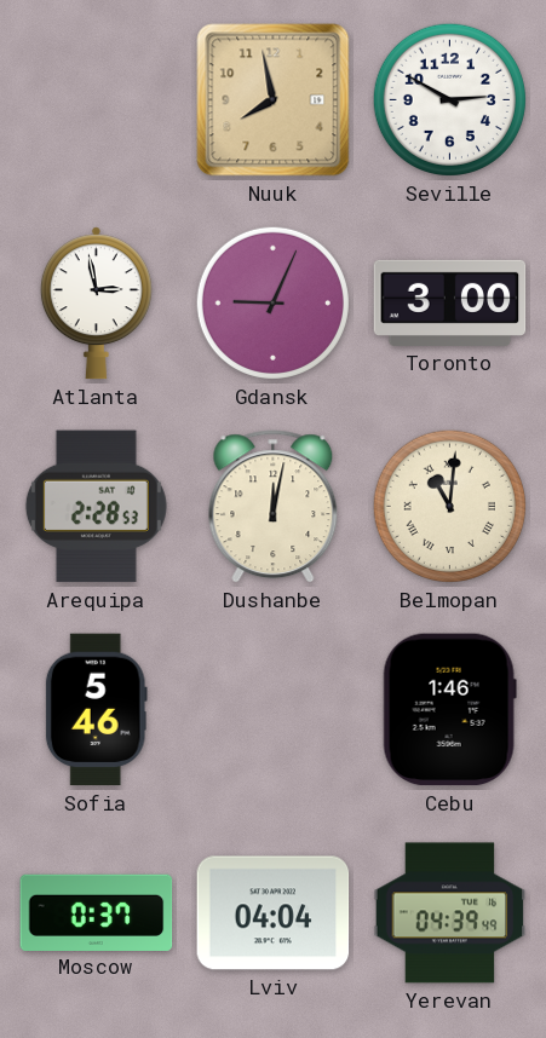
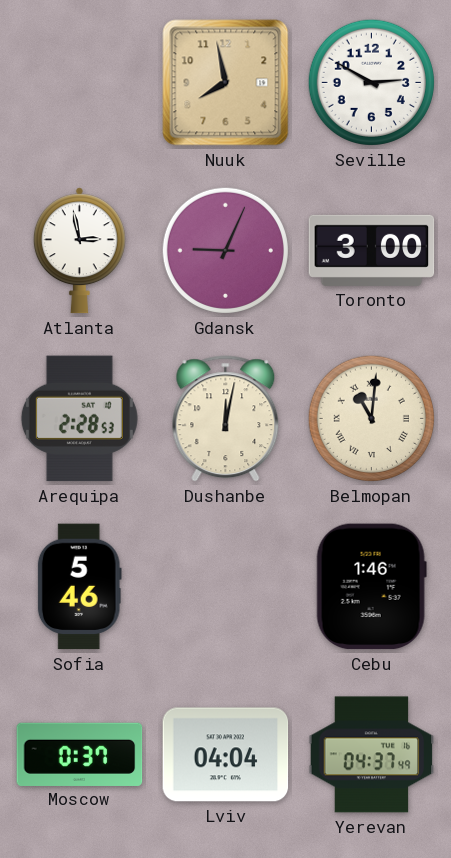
Yerevan: 04:39 -> 04:37
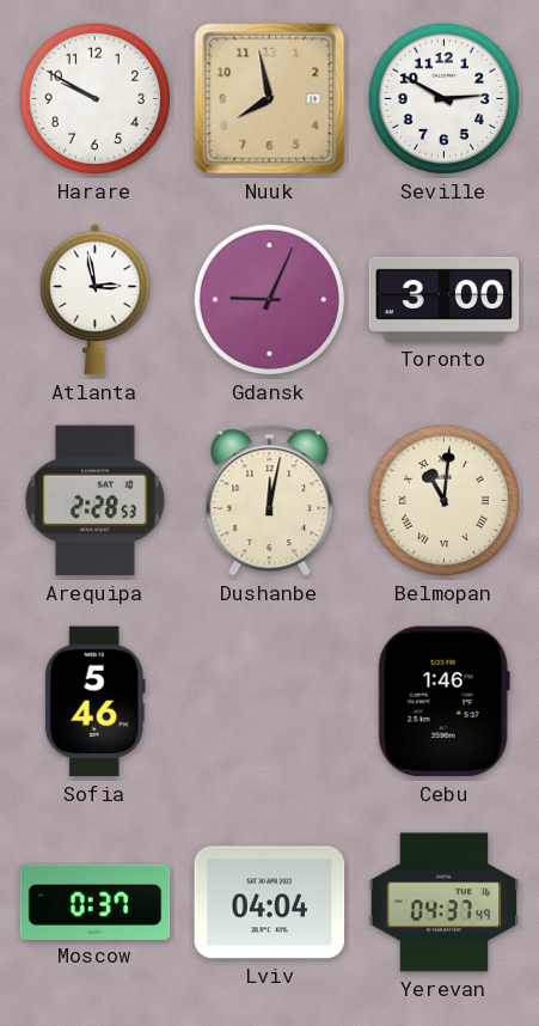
Harare: none -> 9:50
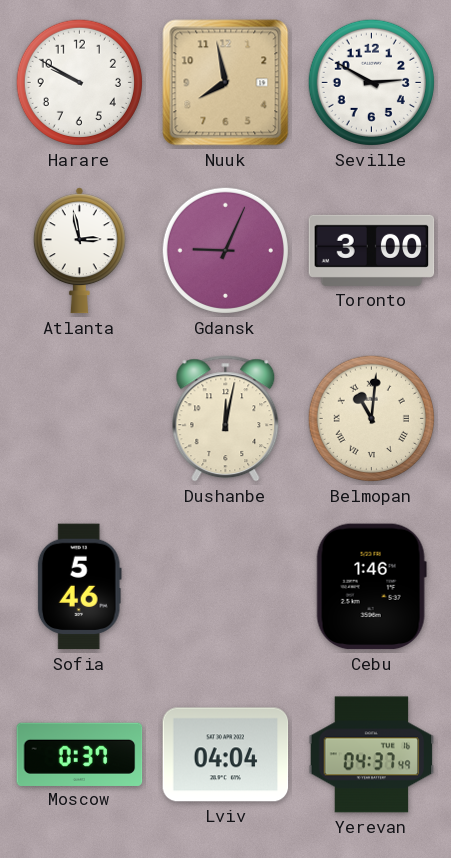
Arequipa: 2:28 -> none
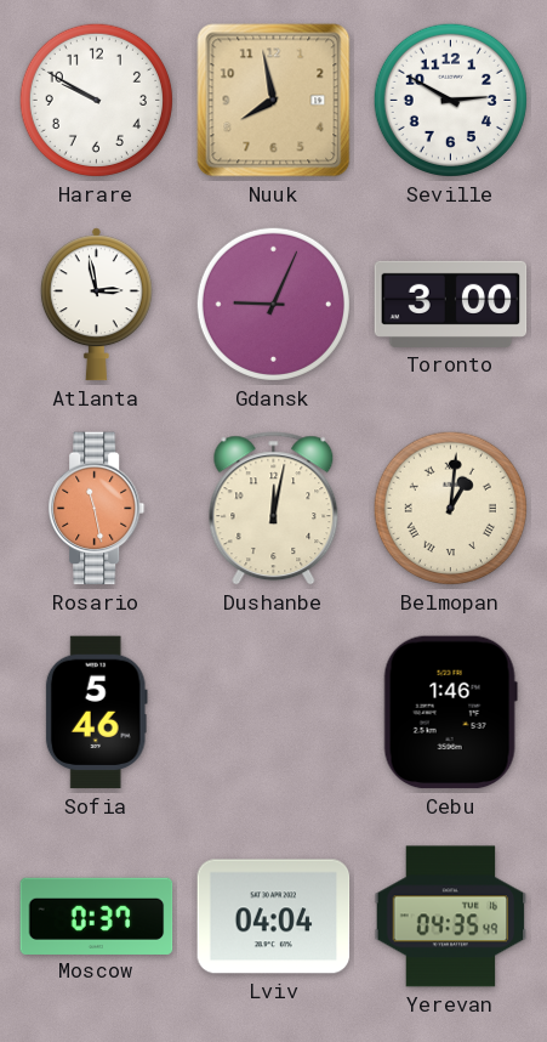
Rosario: none -> 11:28
Belmopan: 11:01 -> 1:01
Yerevan: 04:37 -> 04:35
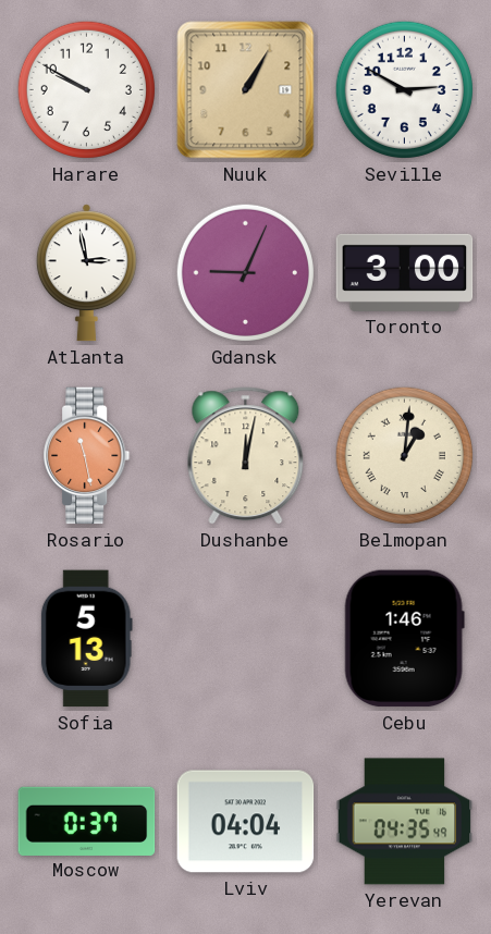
Nuuk: 7:58 -> 1:05
Sofia: 5:46 -> 5:13
